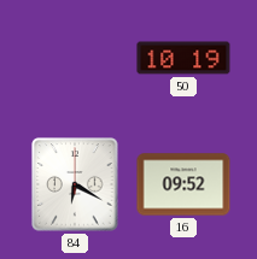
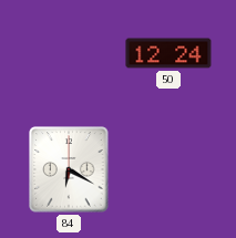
50: 10:19 -> 12:24
16: 09:52 -> none
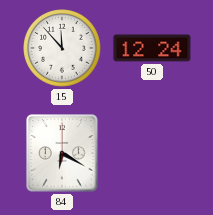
15: none -> 11:53
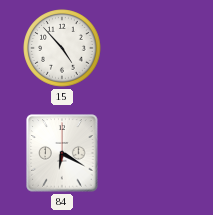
15: 11:53 -> 4:53
50: 12:24 -> none
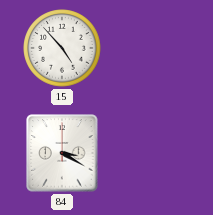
84: 6:20 -> 3:20
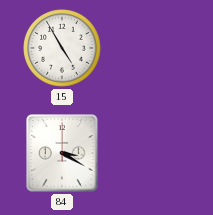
15: 4:53 -> 4:55
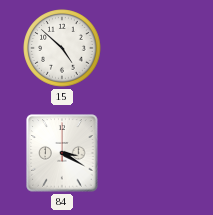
15: 4:55 -> 4:52
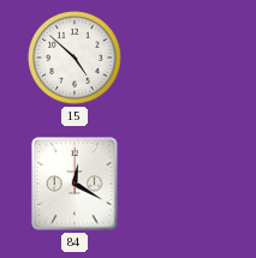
84: 3:20 -> 12:20
